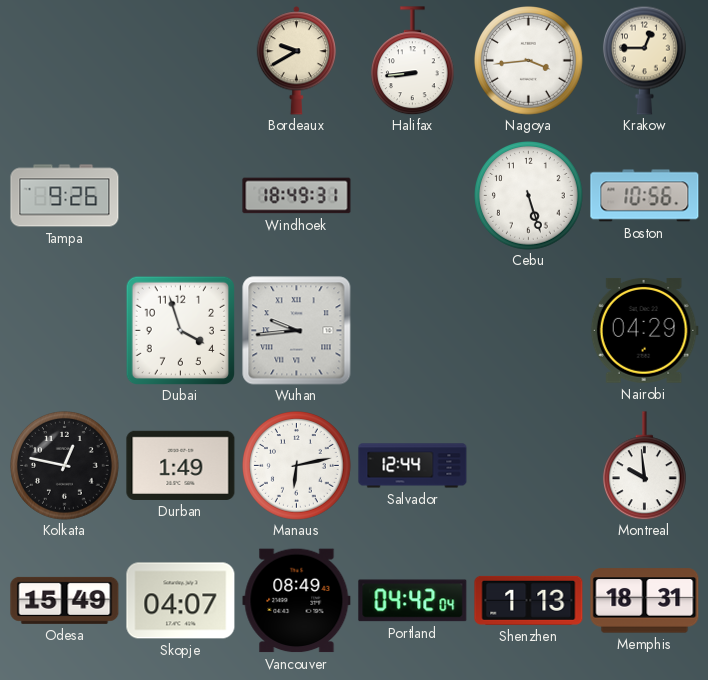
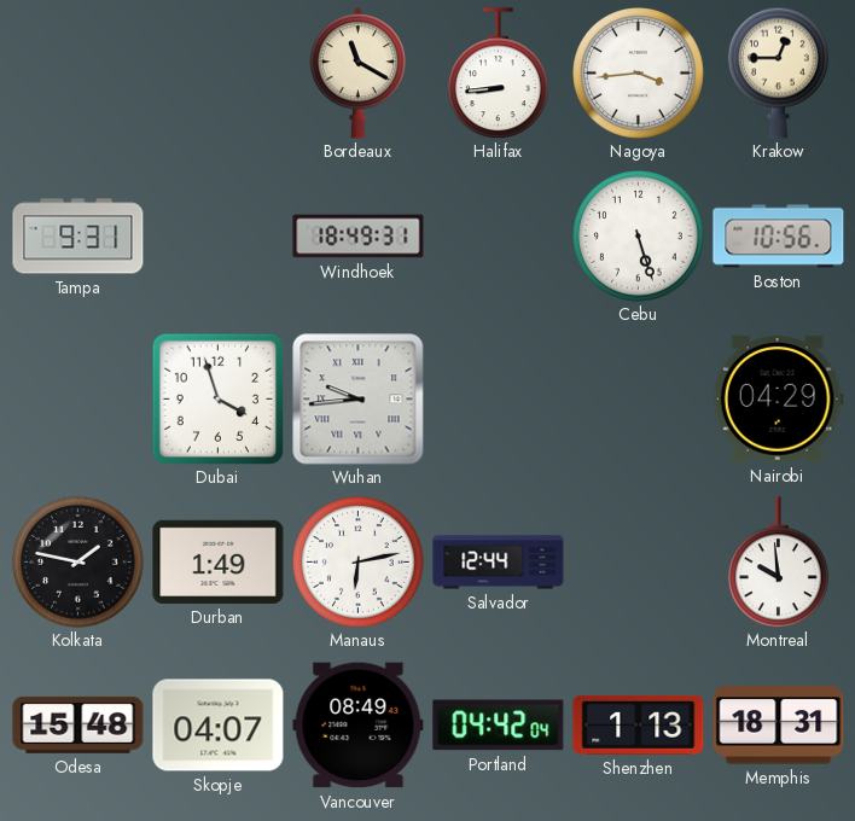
Bordeaux: 9:40 -> 11:20
Tampa: 9:26 -> 9:31
Kolkata: 12:47 -> 1:47
Odesa: 15:49 -> 15:48
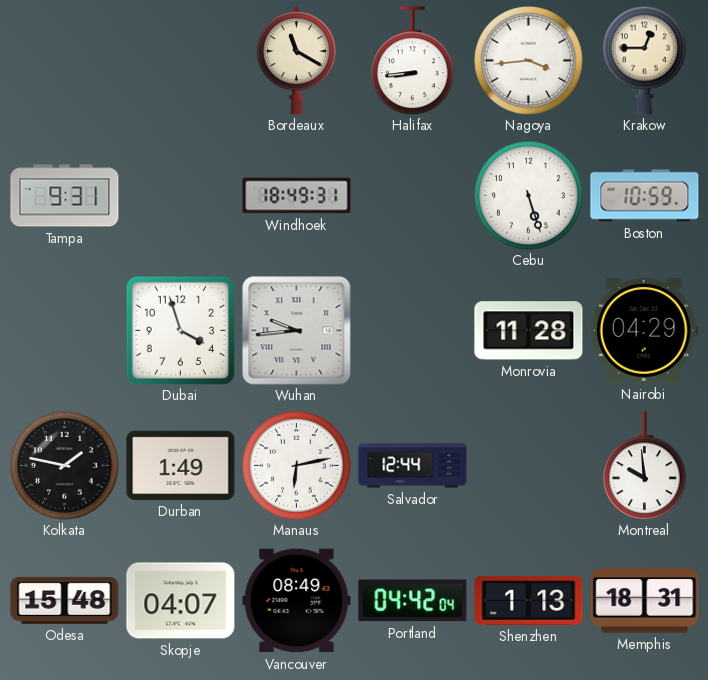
Boston: 10:56 -> 10:59
Monrovia: none -> 11:28
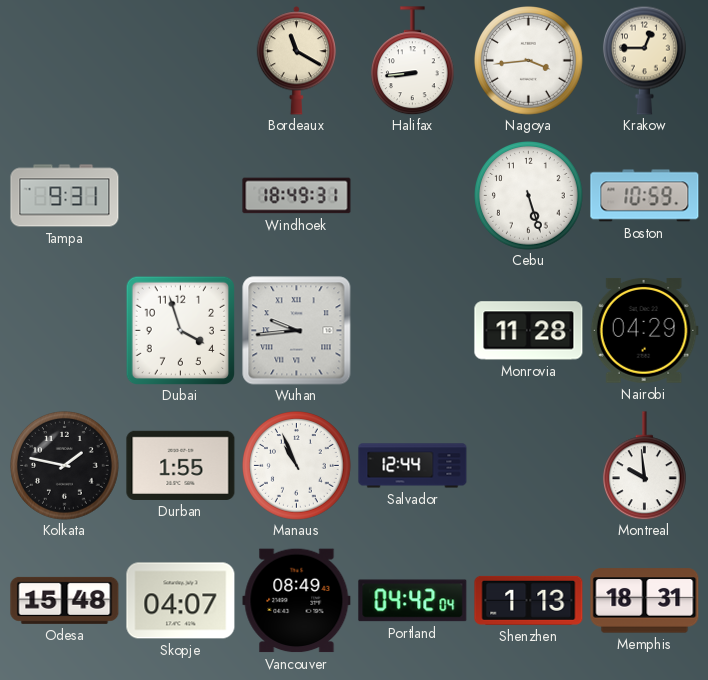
Durban: 1:49 -> 1:55
Manaus: 6:13 -> 10:56
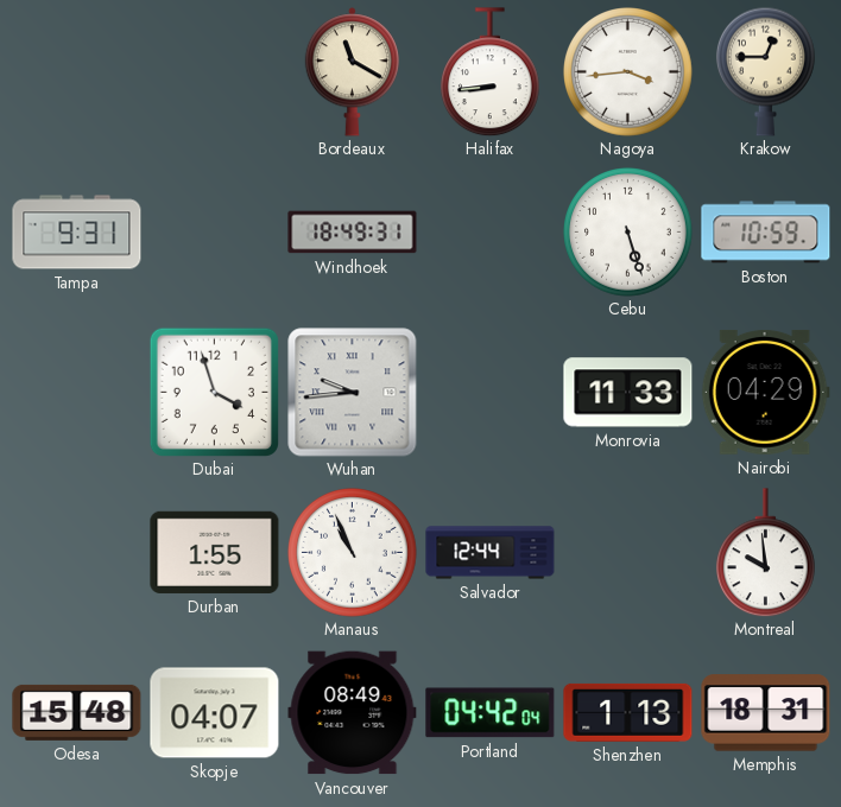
Monrovia: 11:28 -> 11:33
Kolkata: 1:47 -> none
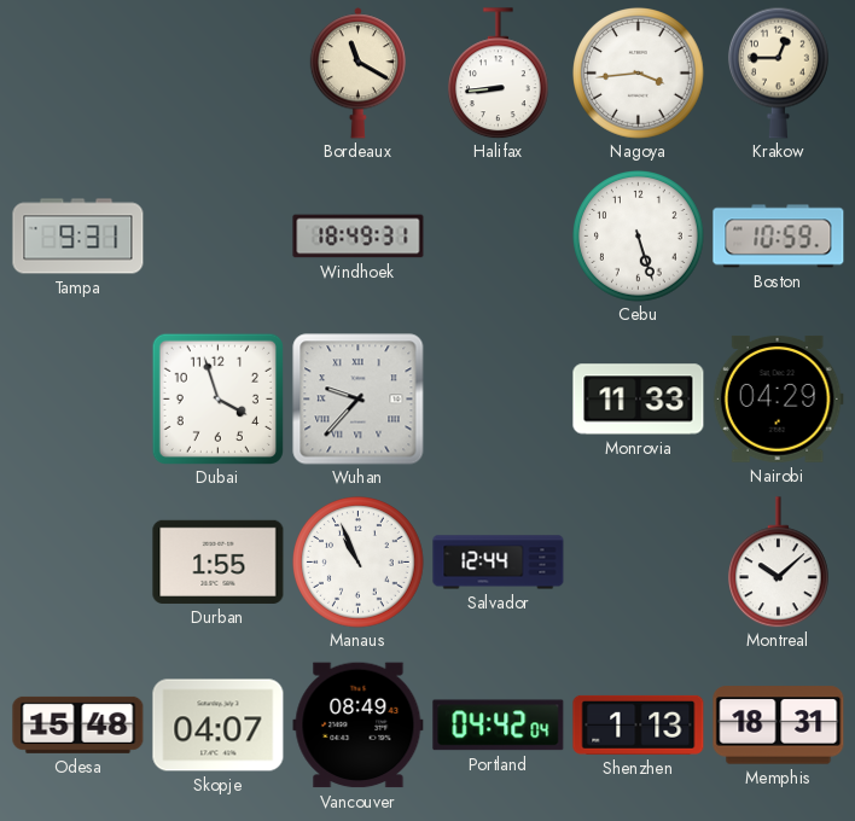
Wuhan: 9:44 -> 9:37
Montreal: 9:59 -> 10:08
